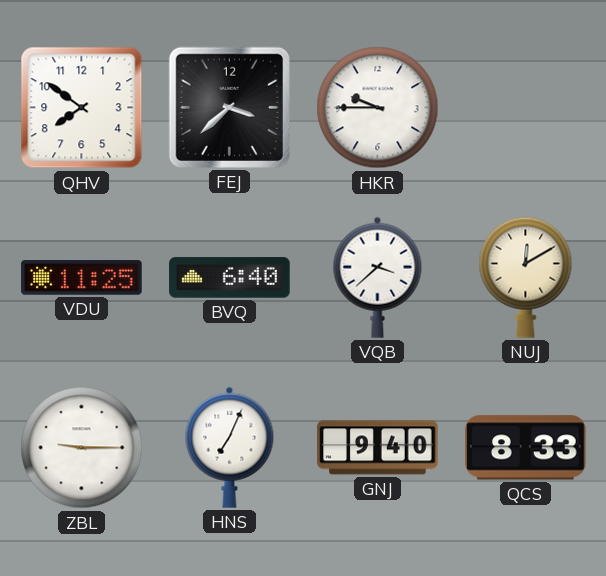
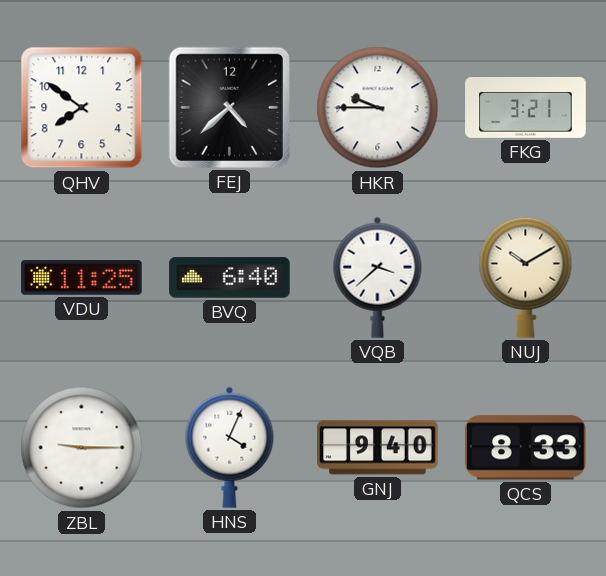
FEJ: 3:38 -> 4:38
FKG: none -> 3:21
NUJ: 12:10 -> 10:10
HNS: 7:04 -> 4:04
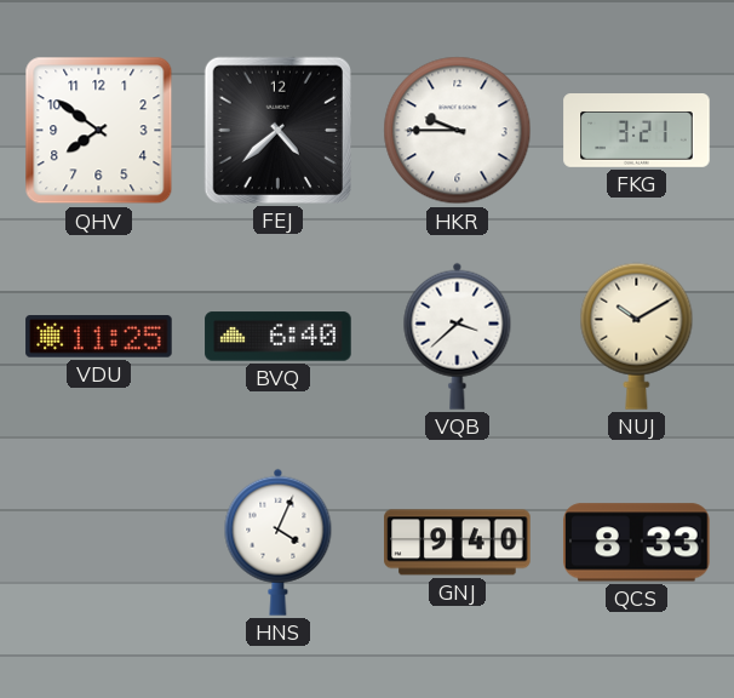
ZBL: 9:15 -> none
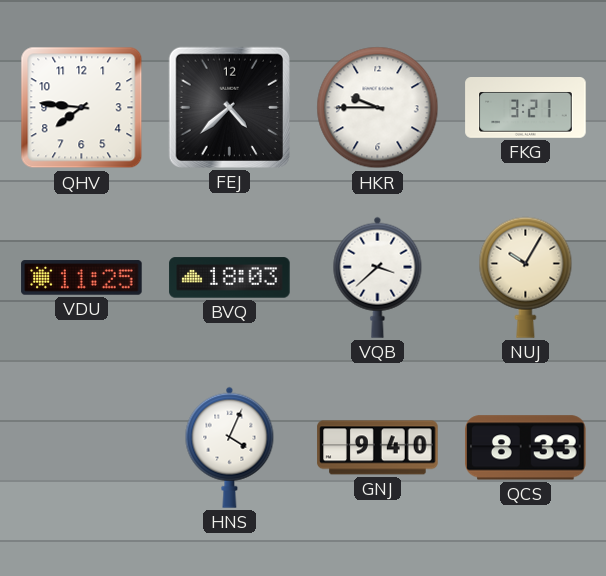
QHV: 7:51 -> 7:46
BVQ: 6:40 -> 18:03
NUJ: 10:10 -> 10:05
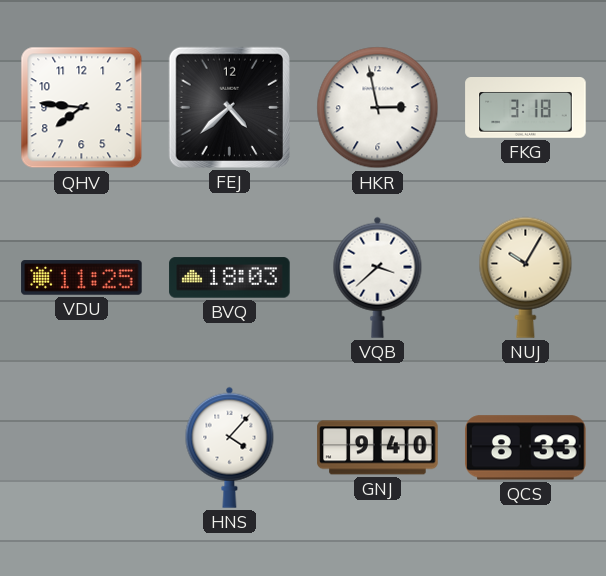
HKR: 9:45 -> 2:58
FKG: 3:21 -> 3:18
HNS: 4:04 -> 4:07
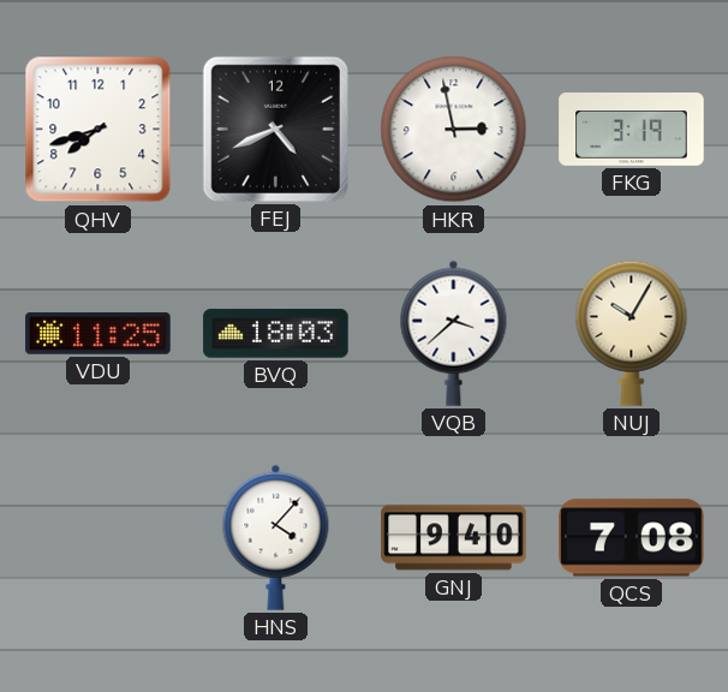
QHV: 7:46 -> 7:42
FEJ: 4:38 -> 4:41
FKG: 3:18 -> 3:19
QCS: 8:33 -> 7:08
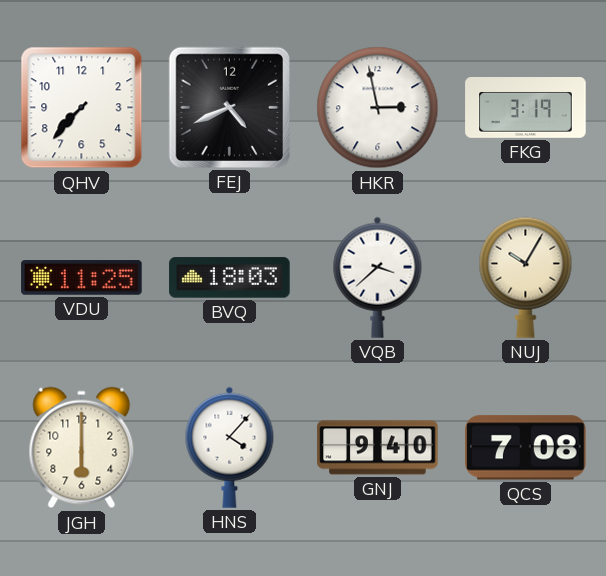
QHV: 7:42 -> 7:37
JGH: none -> 6:00
